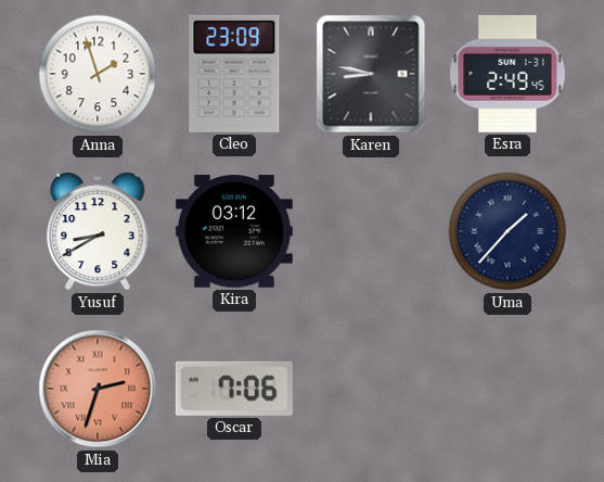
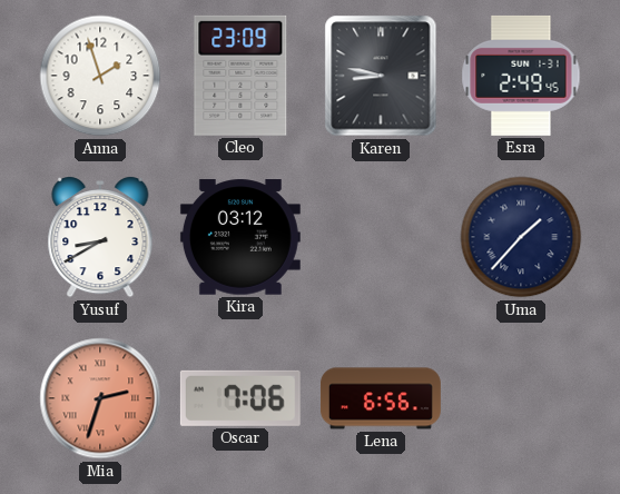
Lena: none -> 6:56
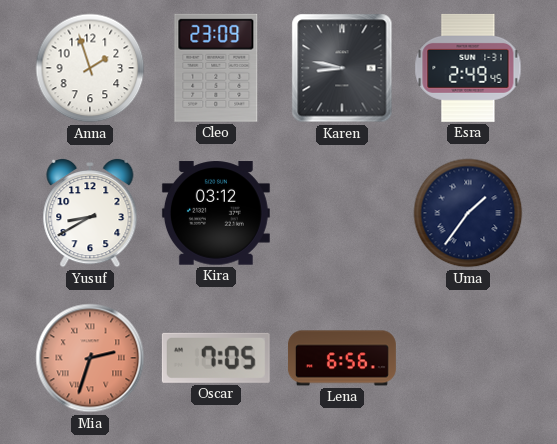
Uma: 1:37 -> 1:36
Oscar: 7:06 -> 7:05
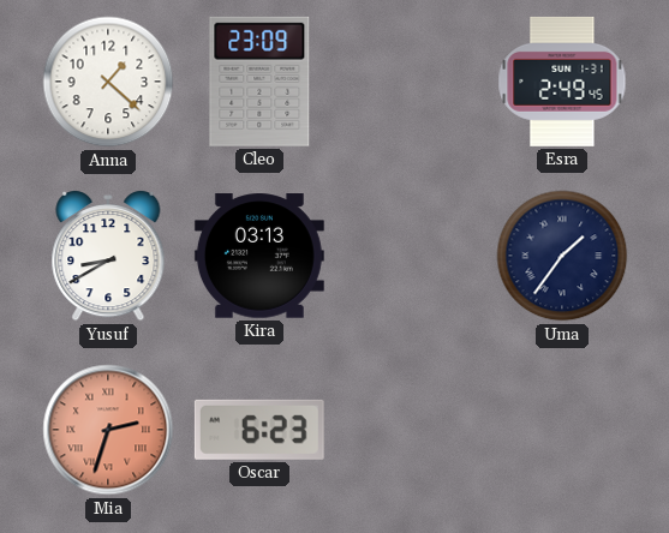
Anna: 1:57 -> 1:22
Karen: 8:47 -> none
Kira: 03:12 -> 03:13
Oscar: 7:05 -> 6:23
Lena: 6:56 -> none
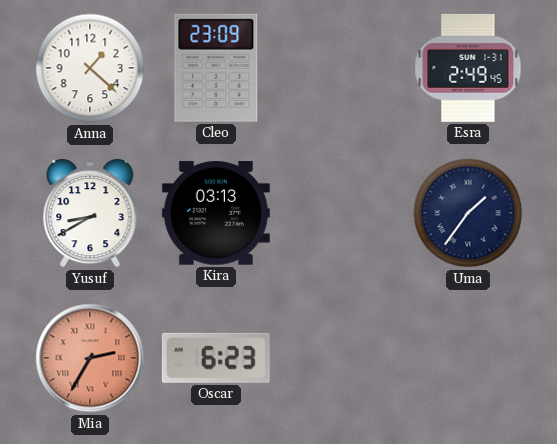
Mia: 2:33 -> 2:35
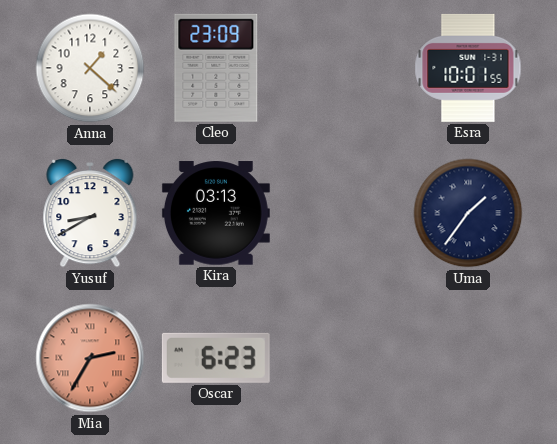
Esra: 2:49 -> 10:01
